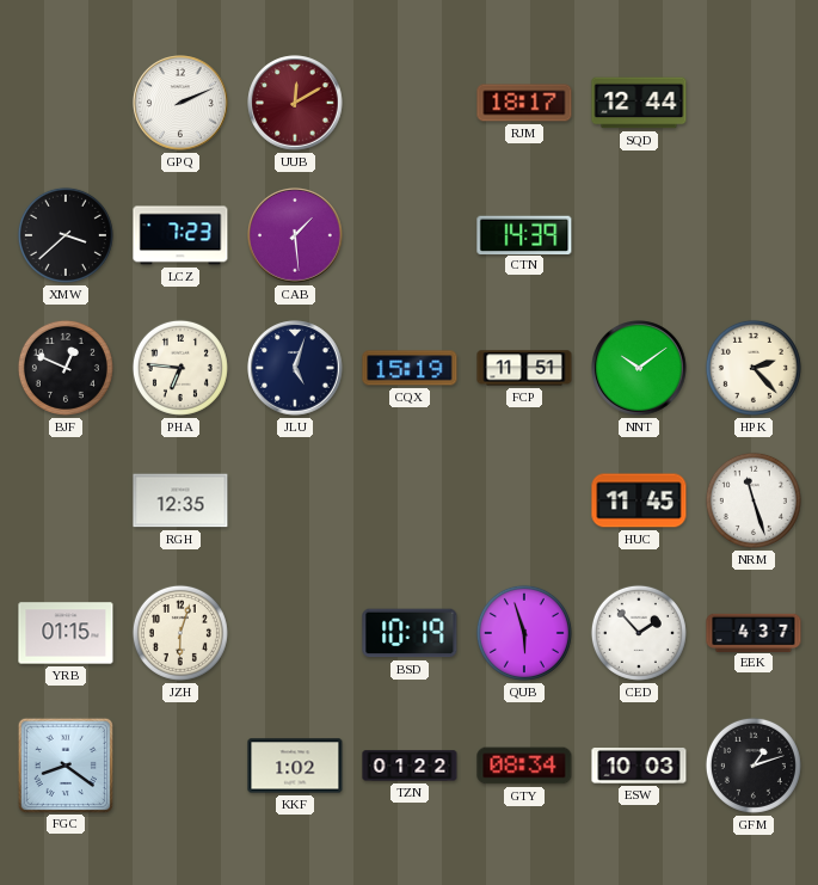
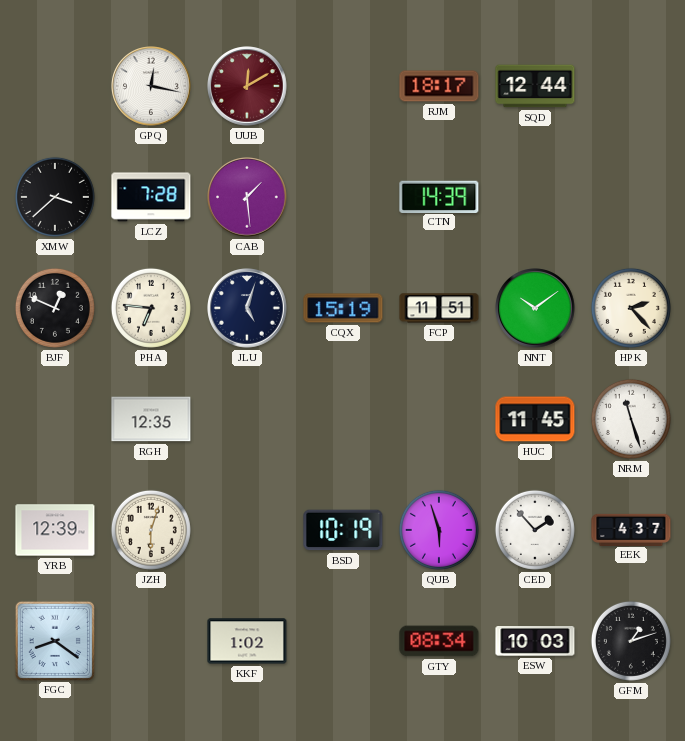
GPQ: 2:11 -> 12:17
LCZ: 7:23 -> 7:28
YRB: 01:15 -> 12:39
TZN: 01:22 -> none
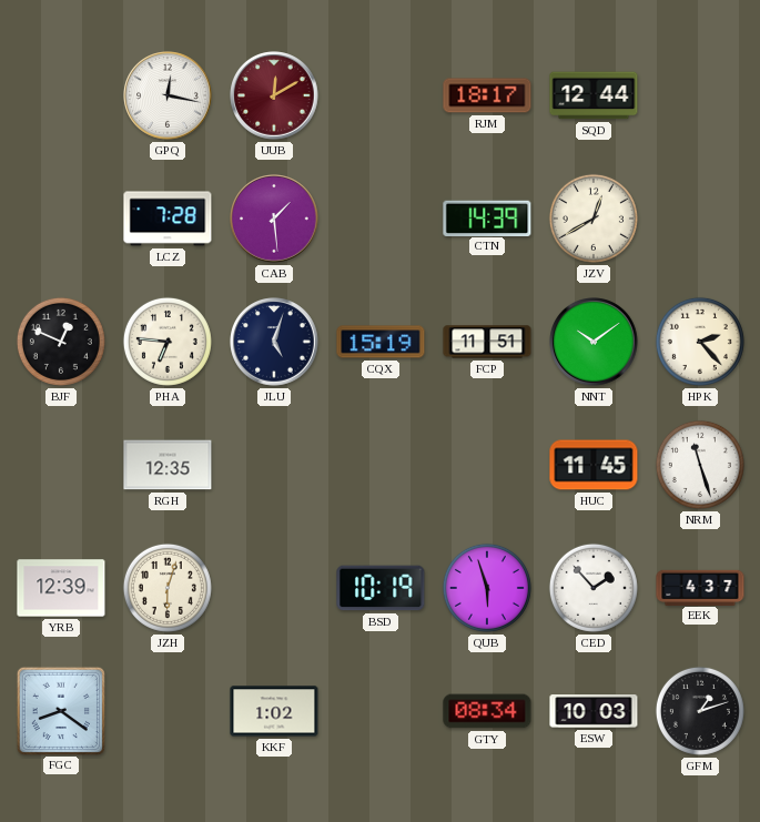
XMW: 3:38 -> none
JZV: none -> 12:40
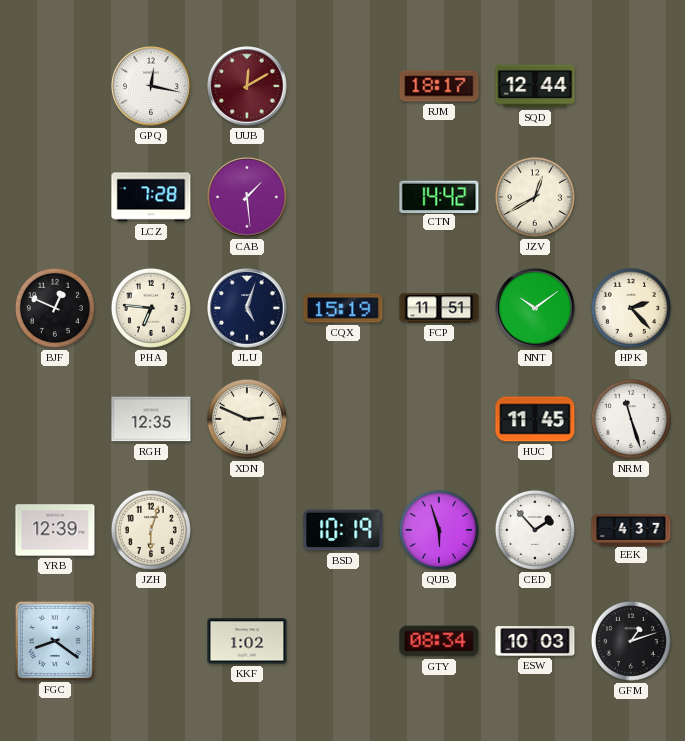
CTN: 14:39 -> 14:42
XDN: none -> 2:49
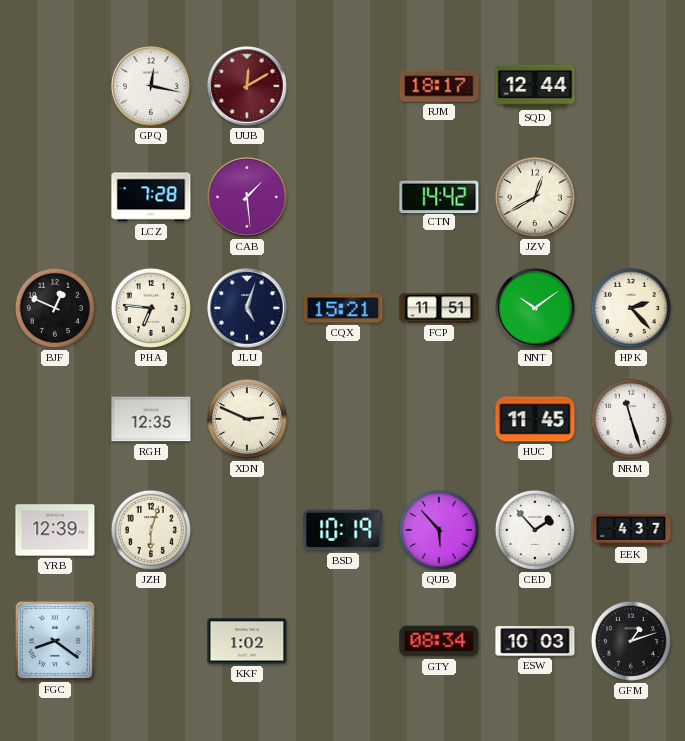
CQX: 15:19 -> 15:21
QUB: 5:57 -> 5:53
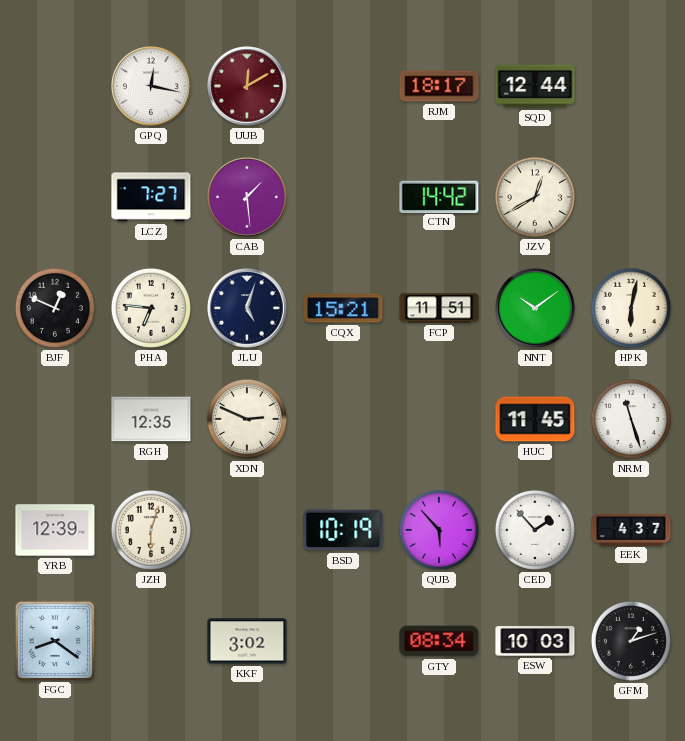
LCZ: 7:28 -> 7:27
HPK: 2:23 -> 6:02
KKF: 1:02 -> 3:02
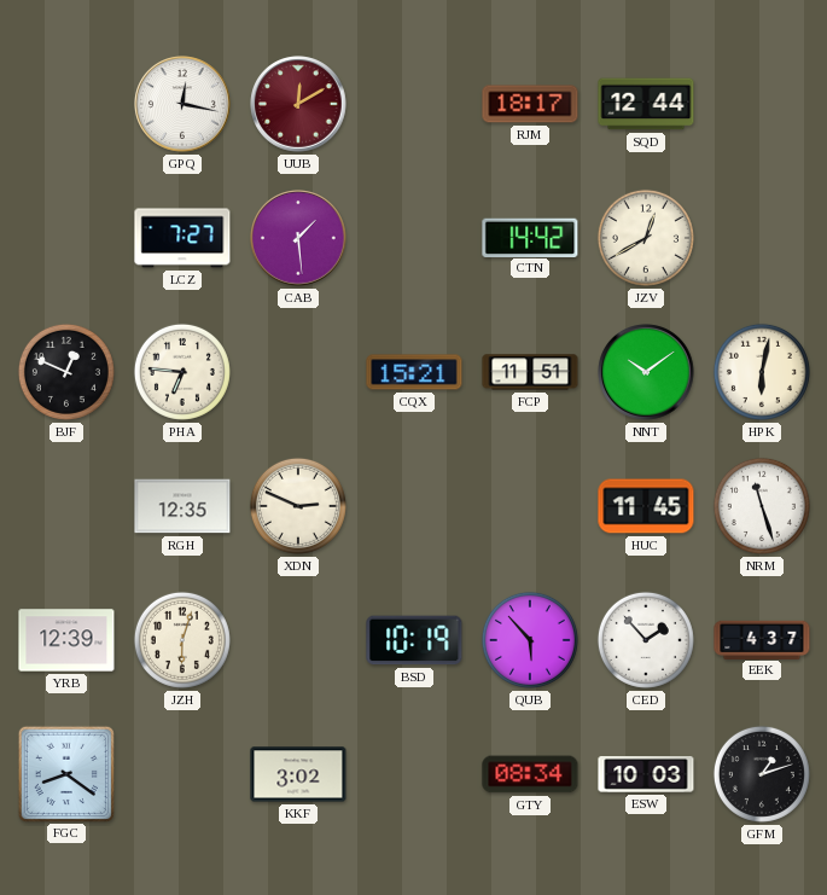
JLU: 5:03 -> none
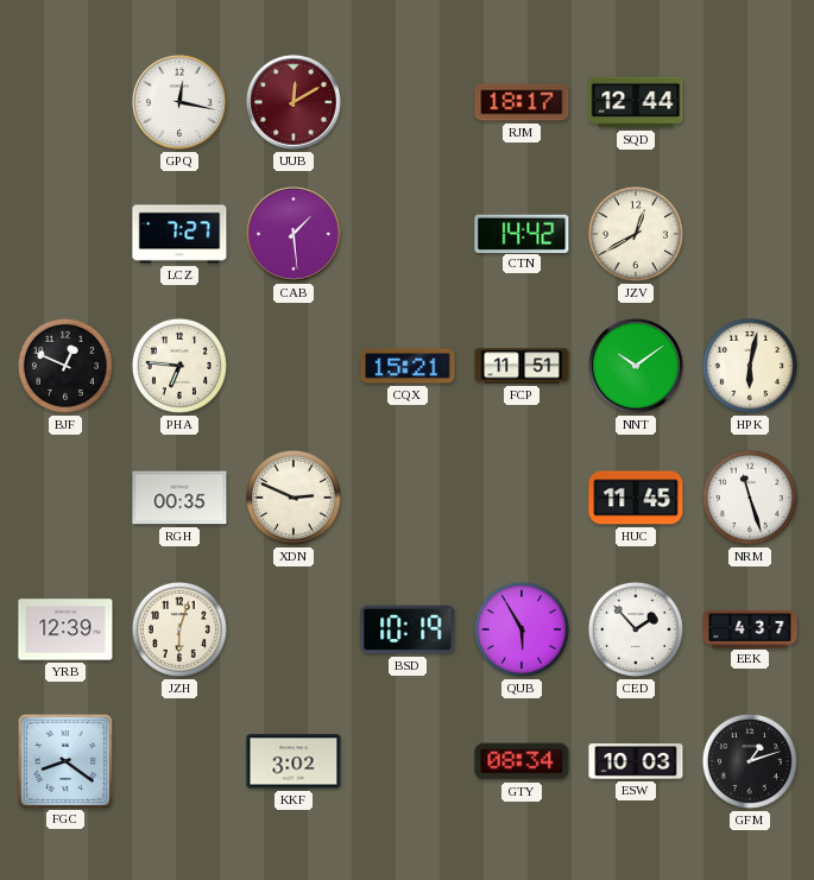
RGH: 12:35 -> 00:35
QUB: 5:53 -> 5:55
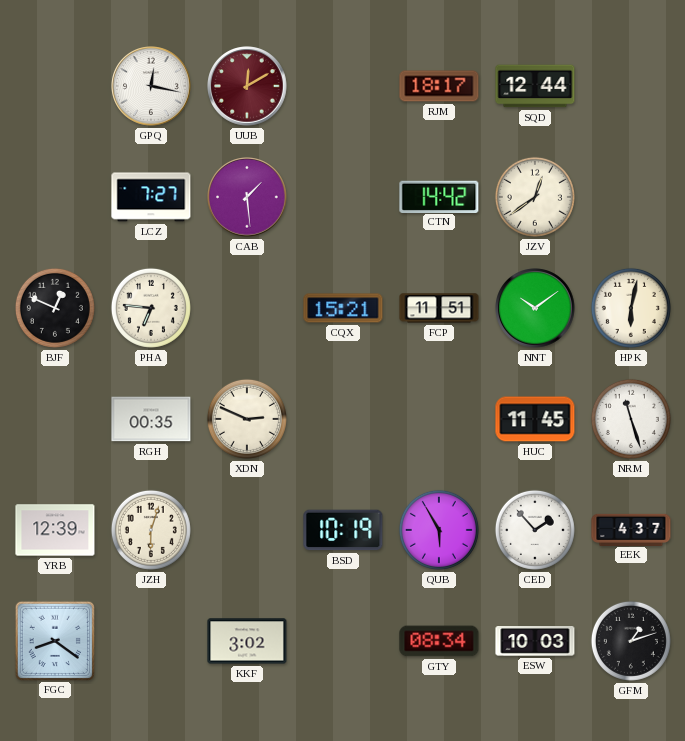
JZV: 12:40 -> 12:39
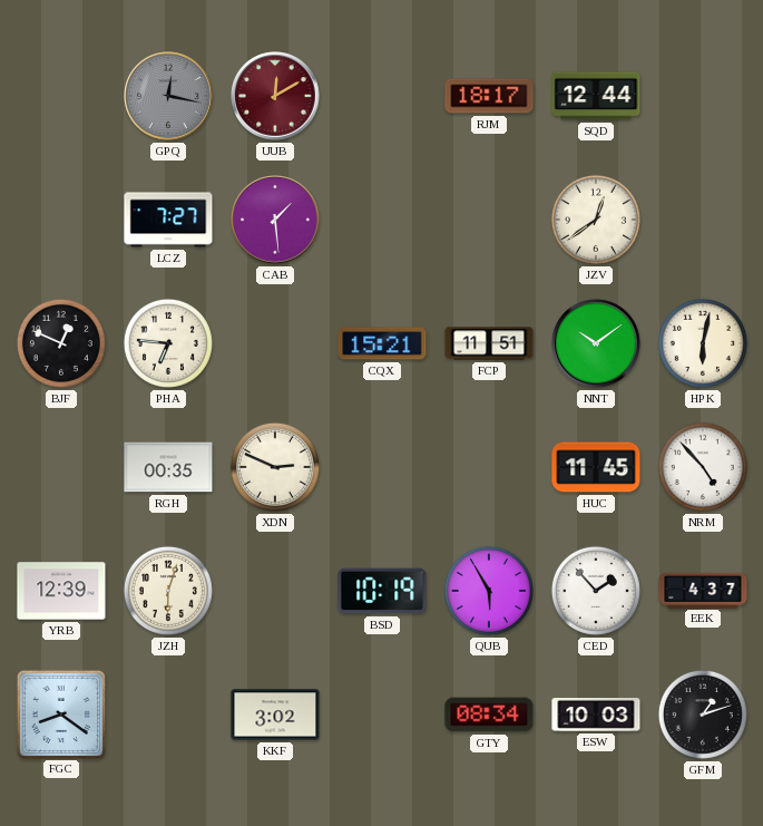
GPQ dial: white -> grey
CTN: 14:42 -> none
NRM: 11:27 -> 4:53
